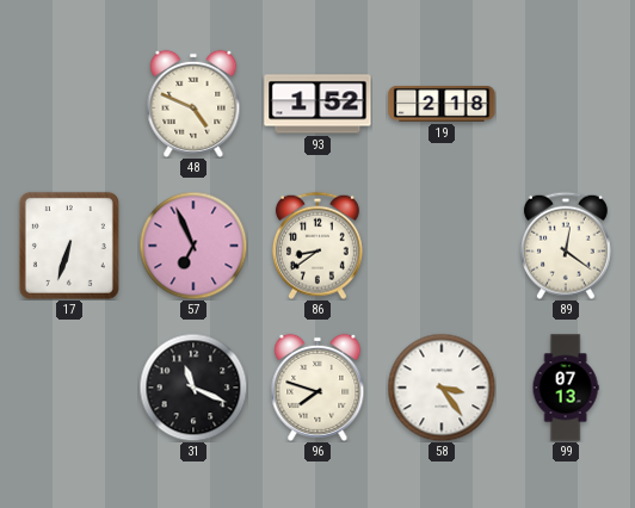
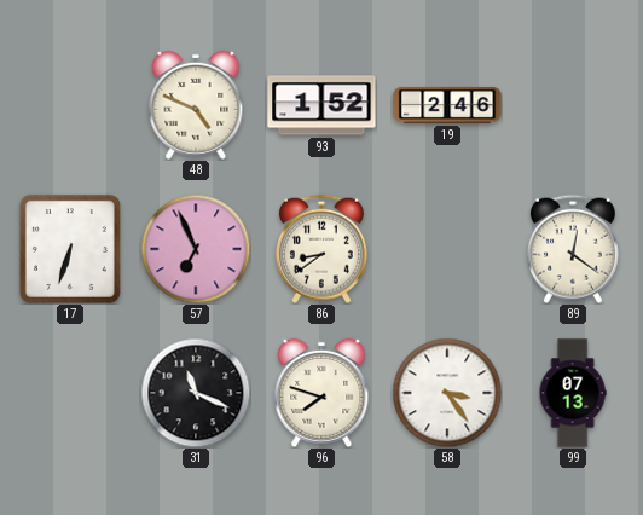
19: 2:18 -> 2:46
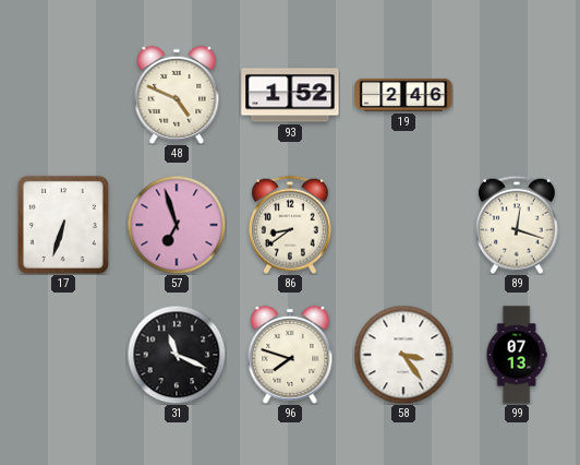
57: 6:56 -> 6:57
89: 12:21 -> 12:18
